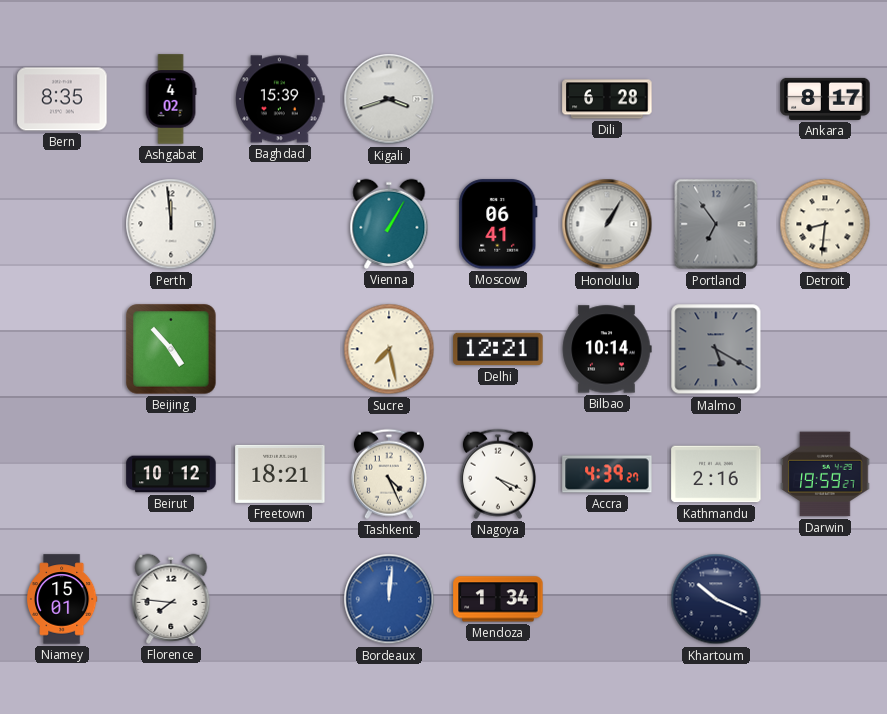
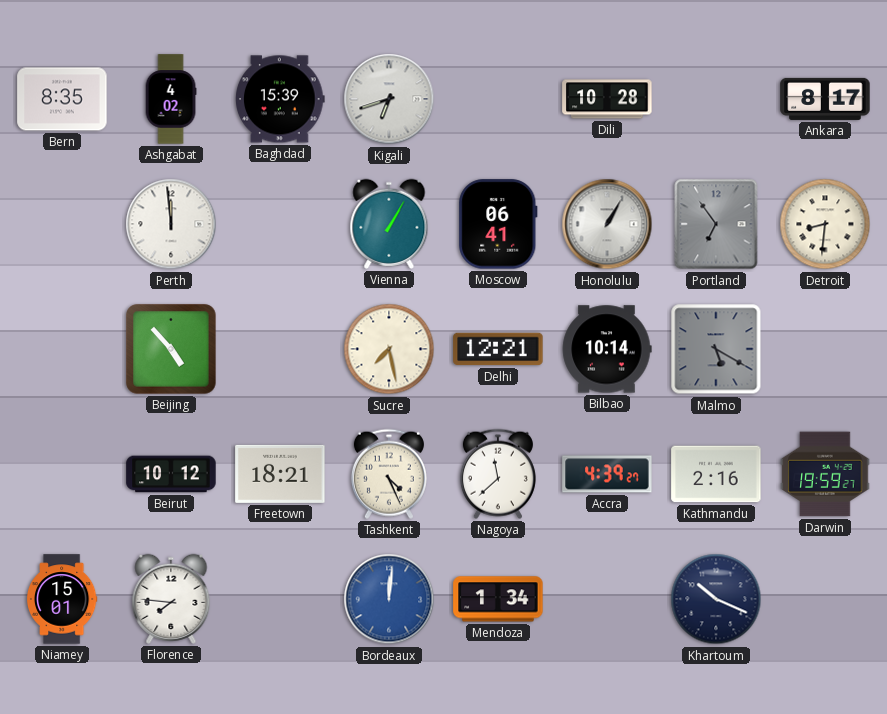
Kigali: 3:42 -> 6:42
Dili: 6:28 -> 10:28
Nagoya: 4:19 -> 11:38
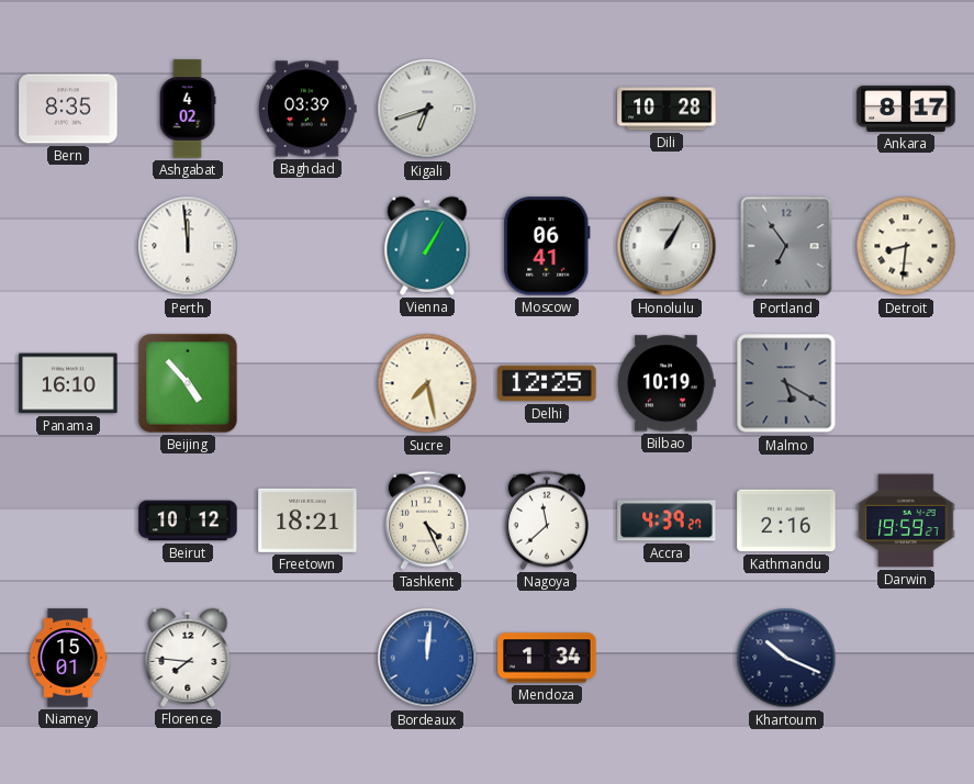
Baghdad: 15:39 -> 03:39
Panama: none -> 16:10
Delhi: 12:21 -> 12:25
Bilbao: 10:14 -> 10:19
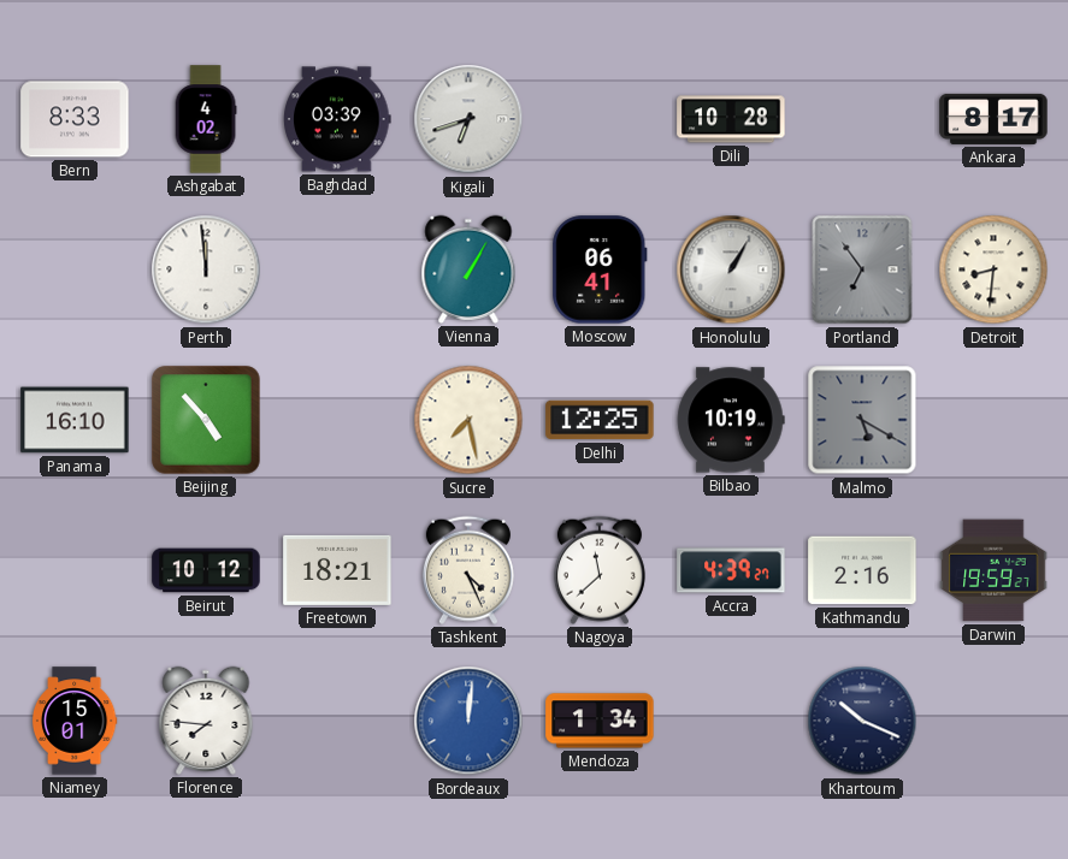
Bern: 8:35 -> 8:33
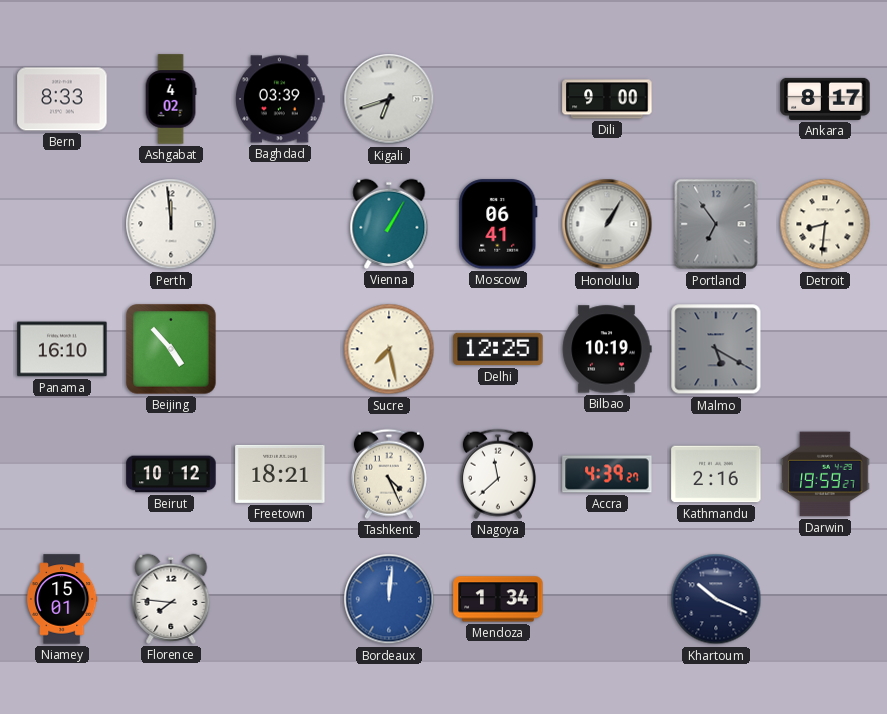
Dili: 10:28 -> 9:00
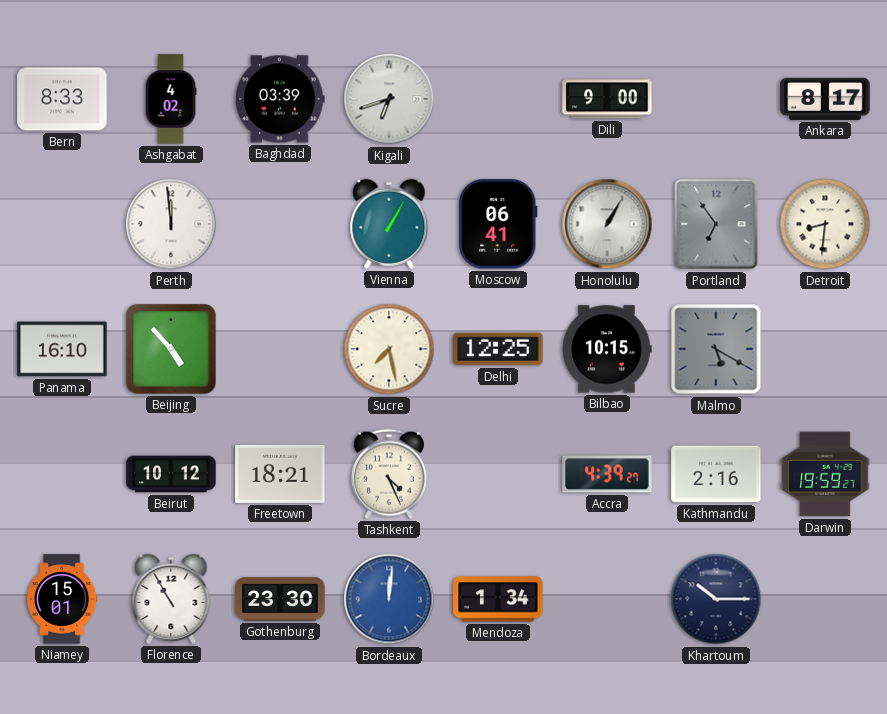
Bilbao: 10:19 -> 10:15
Nagoya: 11:38 -> none
Florence: 7:46 -> 10:55
Gothenburg: none -> 23:30
Khartoum: 10:19 -> 10:15
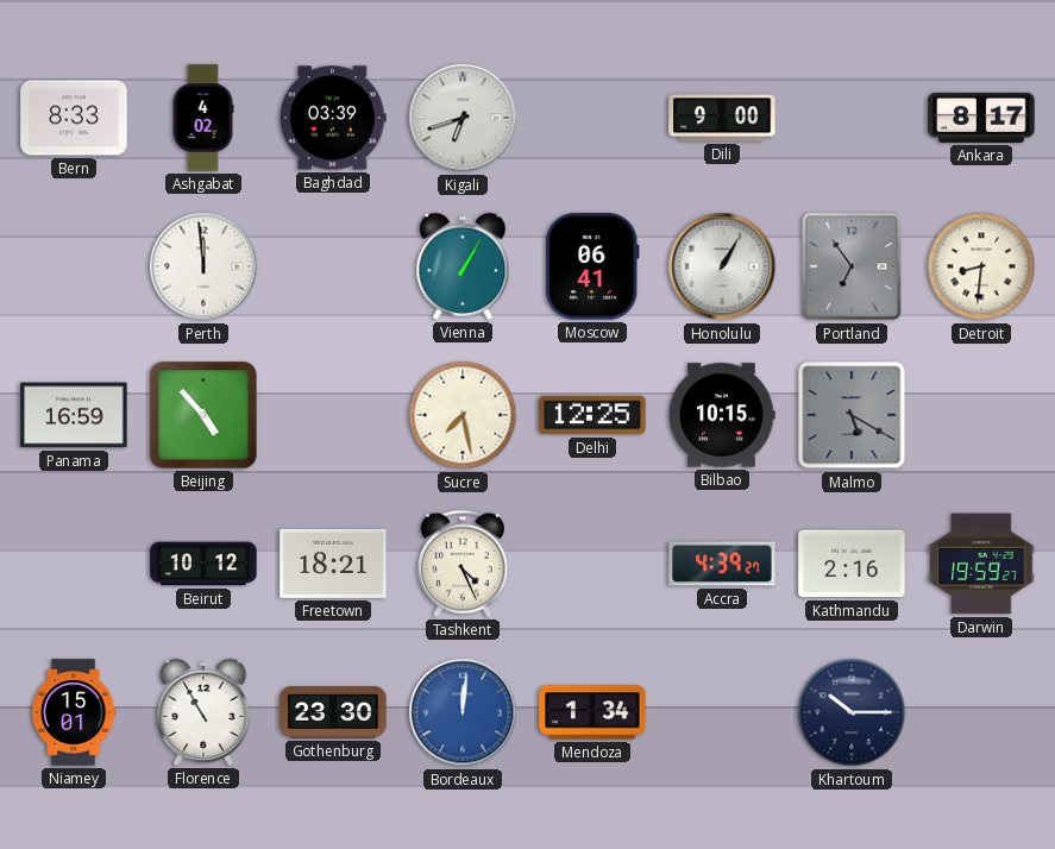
Panama: 16:10 -> 16:59
